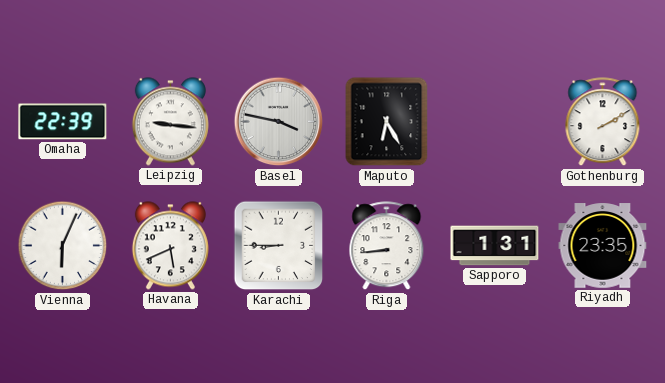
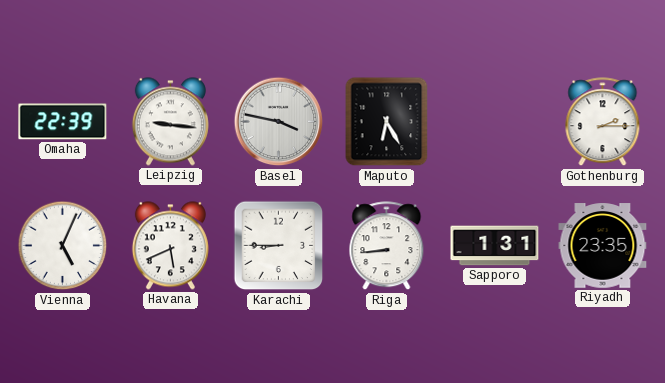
Gothenburg: 2:10 -> 2:15
Vienna: 6:04 -> 5:04
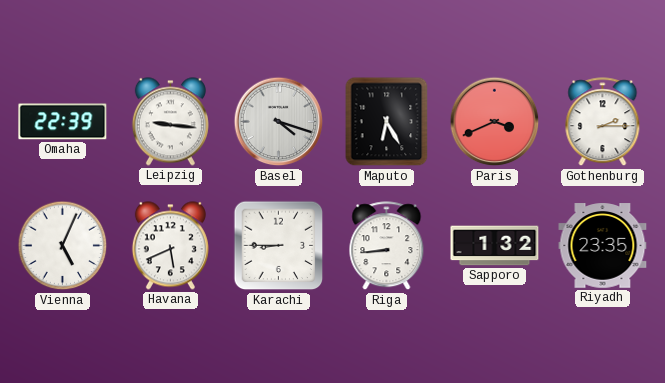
Basel: 3:47 -> 4:18
Paris: none -> 3:41
Sapporo: 1:31 -> 1:32
